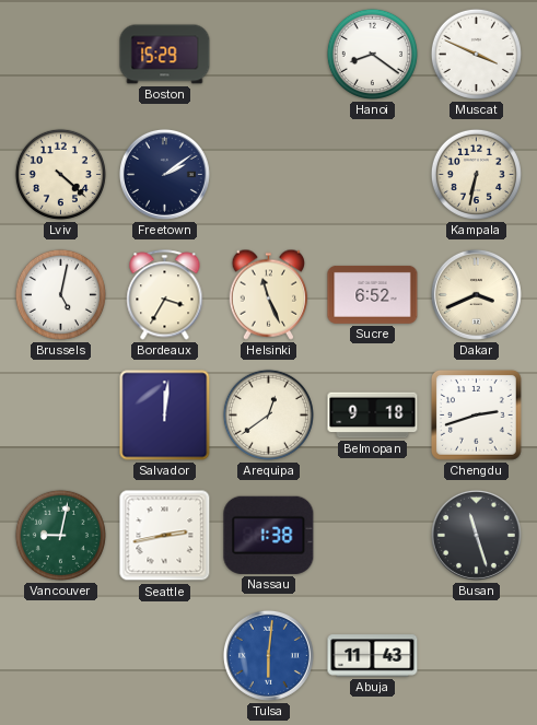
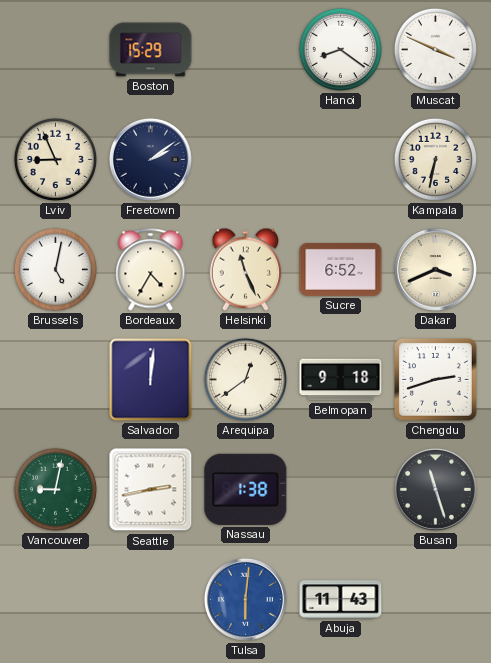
Lviv: 4:22 -> 8:56
Bordeaux: 3:35 -> 4:35
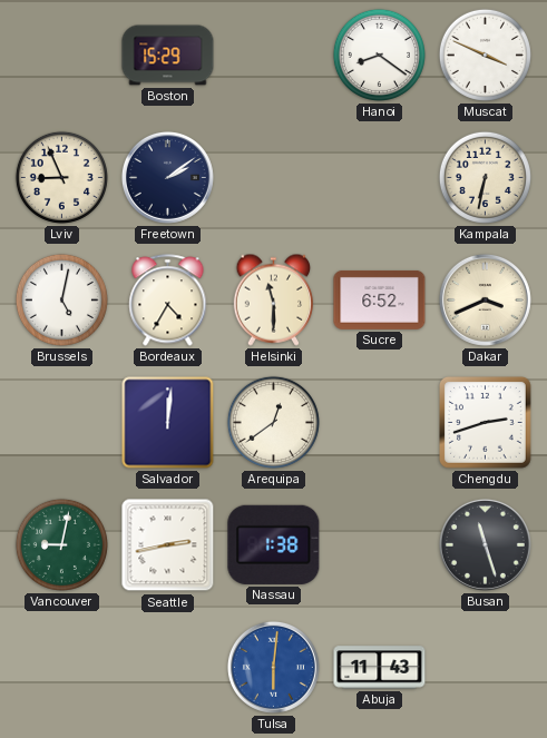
Helsinki: 11:26 -> 11:30
Belmopan: 9:18 -> none
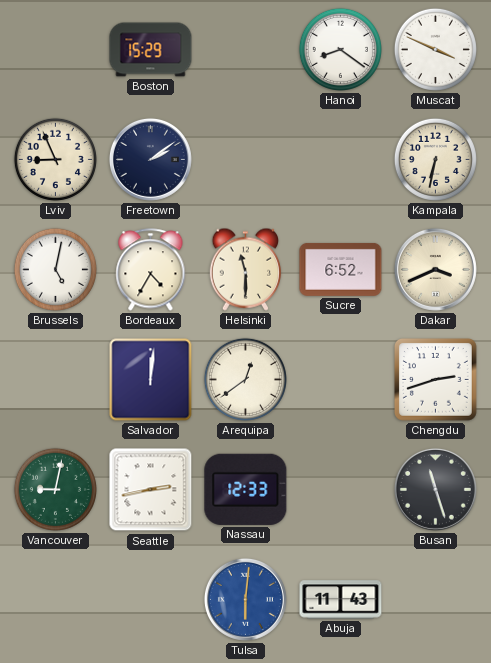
Nassau: 1:38 -> 12:33
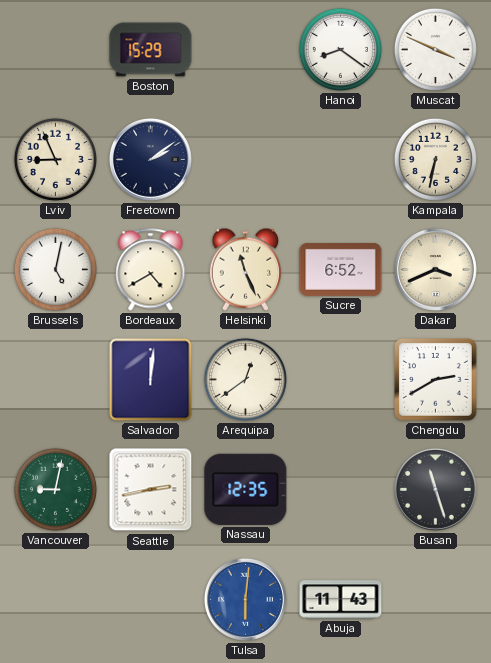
Bordeaux: 4:35 -> 4:40
Helsinki: 11:30 -> 11:26
Chengdu: 2:42 -> 2:40
Nassau: 12:33 -> 12:35
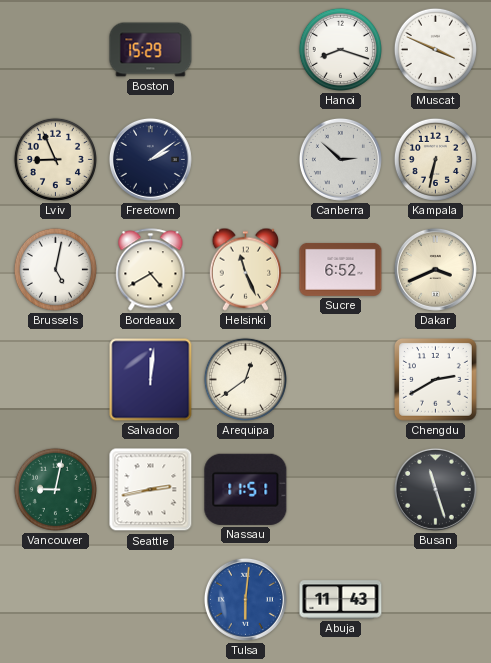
Hanoi: 8:21 -> 8:18
Canberra: none -> 2:52
Nassau: 12:35 -> 11:51
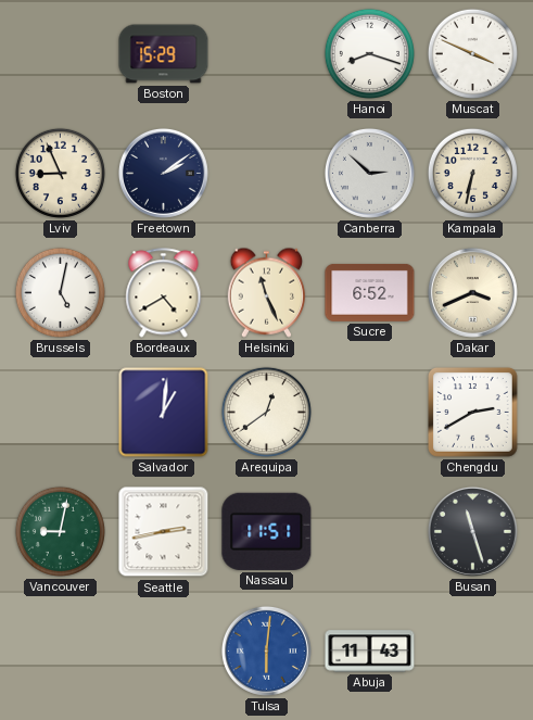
Salvador: 12:01 -> 1:01
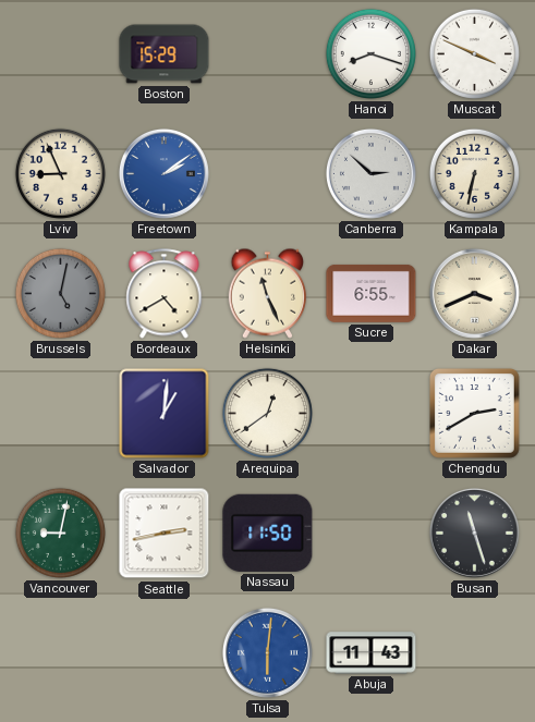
Freetown dial: navy -> blue
Brussels dial: white -> grey
Sucre: 6:52 -> 6:55
Nassau: 11:51 -> 11:50
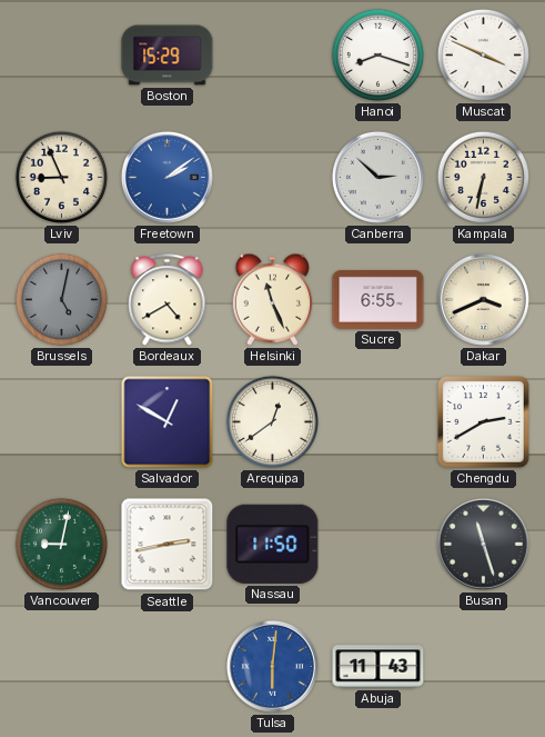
Salvador: 1:01 -> 12:50
